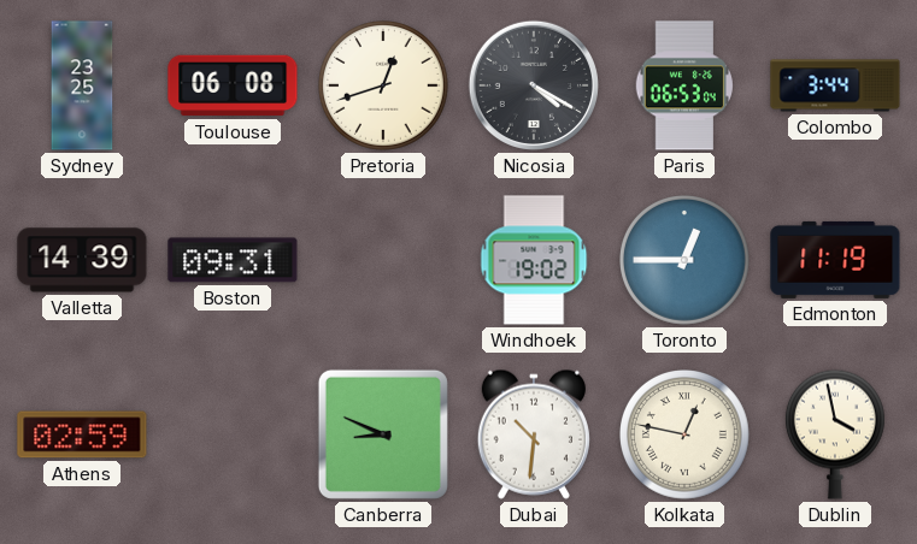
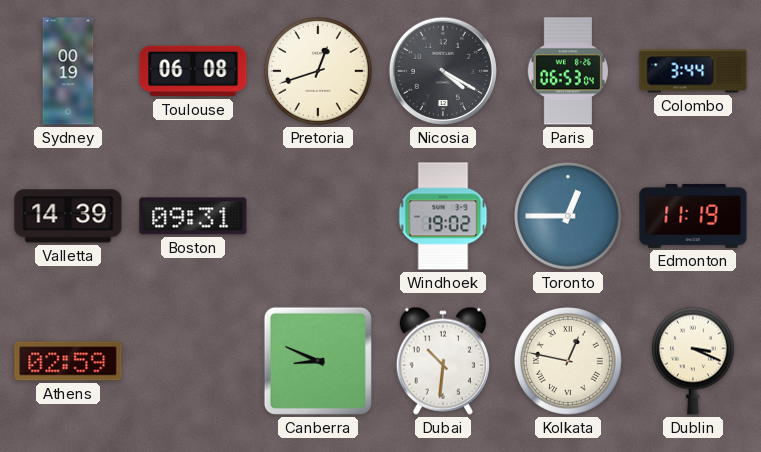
Sydney: 23:25 -> 00:19
Dublin: 3:58 -> 3:19
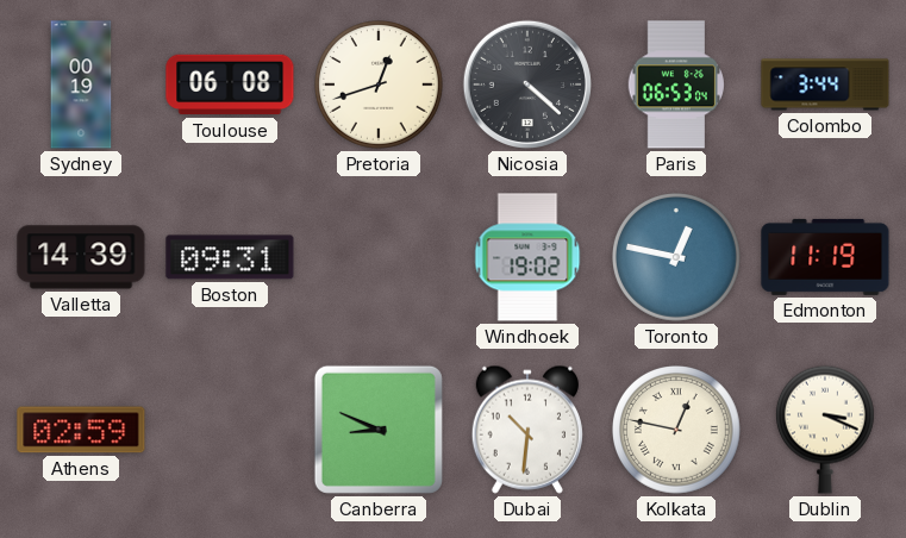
Nicosia: 4:20 -> 4:22
Toronto: 12:45 -> 12:47
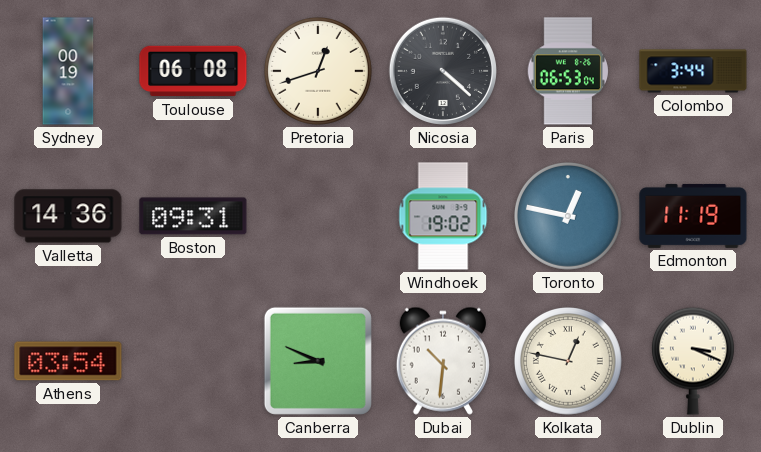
Valletta: 14:39 -> 14:36
Athens: 02:59 -> 03:54
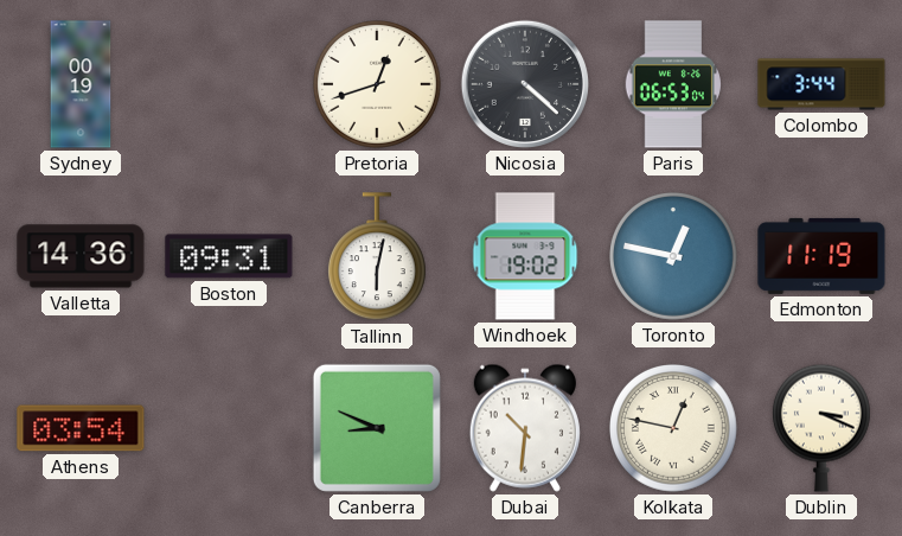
Toulouse: 06:08 -> none
Tallinn: none -> 6:02
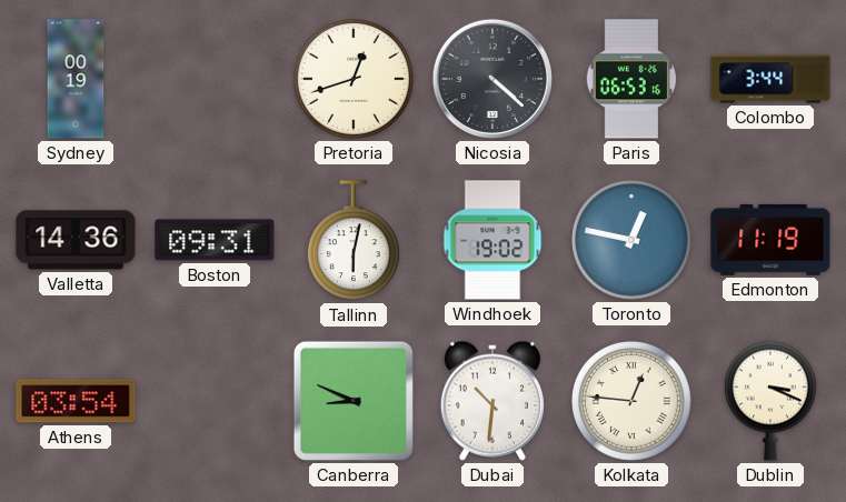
Paris: 06:53:04 -> 06:53:16
Kolkata: 12:47 -> 12:46
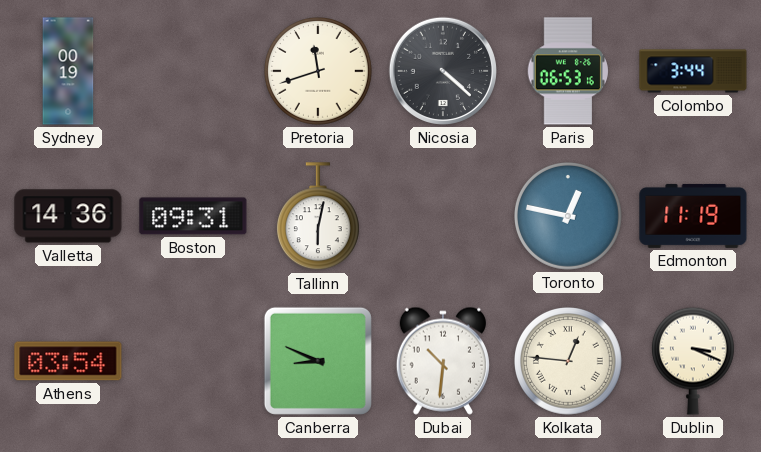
Pretoria: 12:42 -> 11:42
Windhoek: 19:02 -> none
